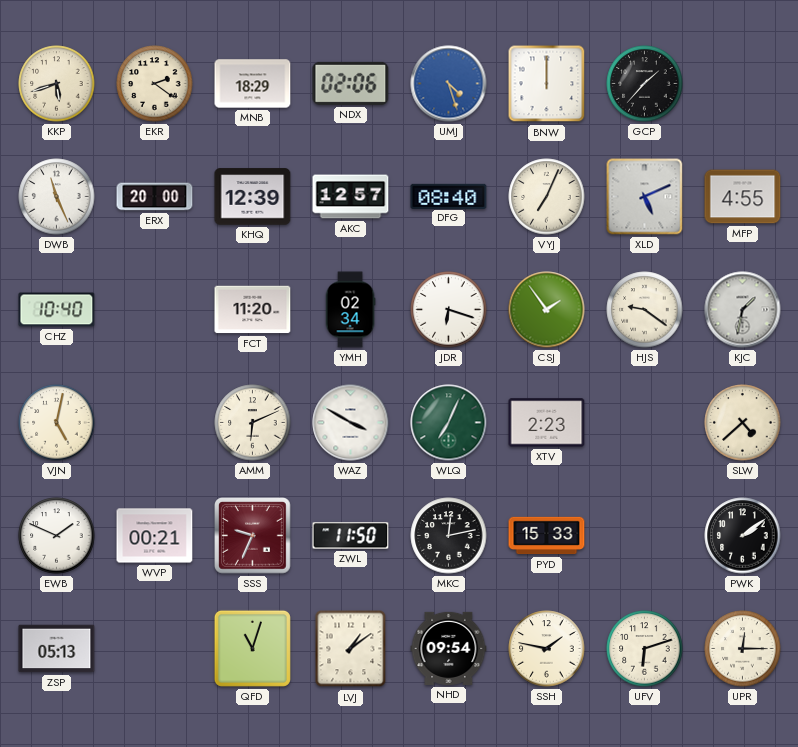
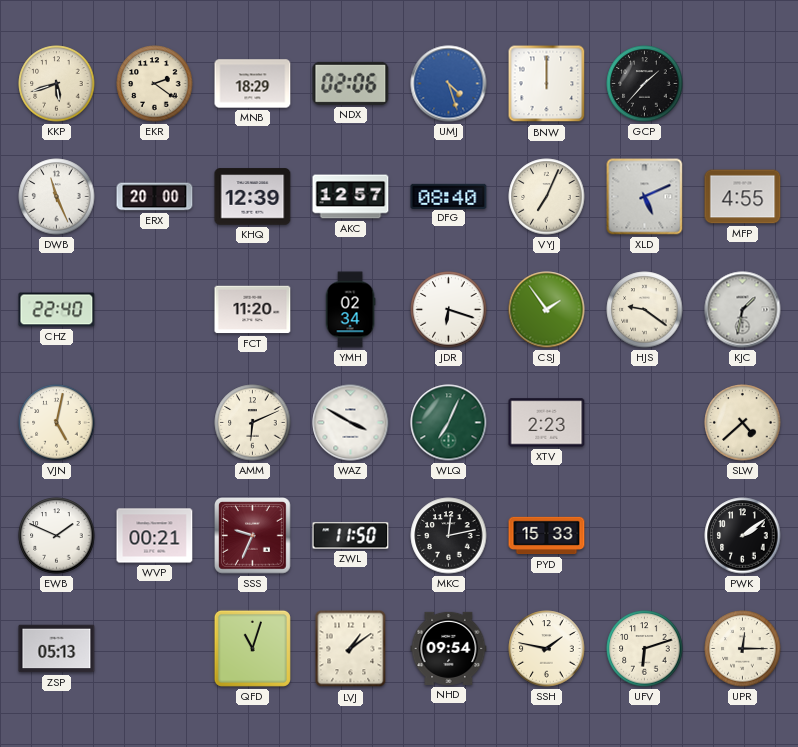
CHZ: 10:40 -> 22:40
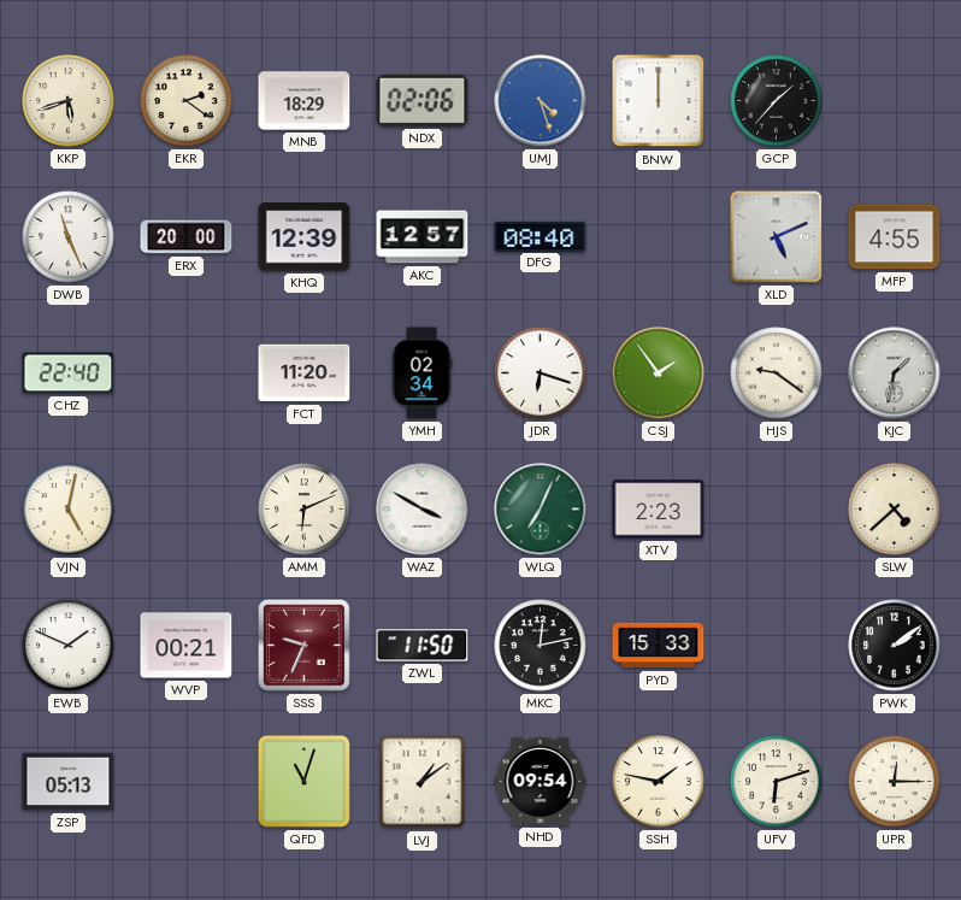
VYJ: 7:04 -> none
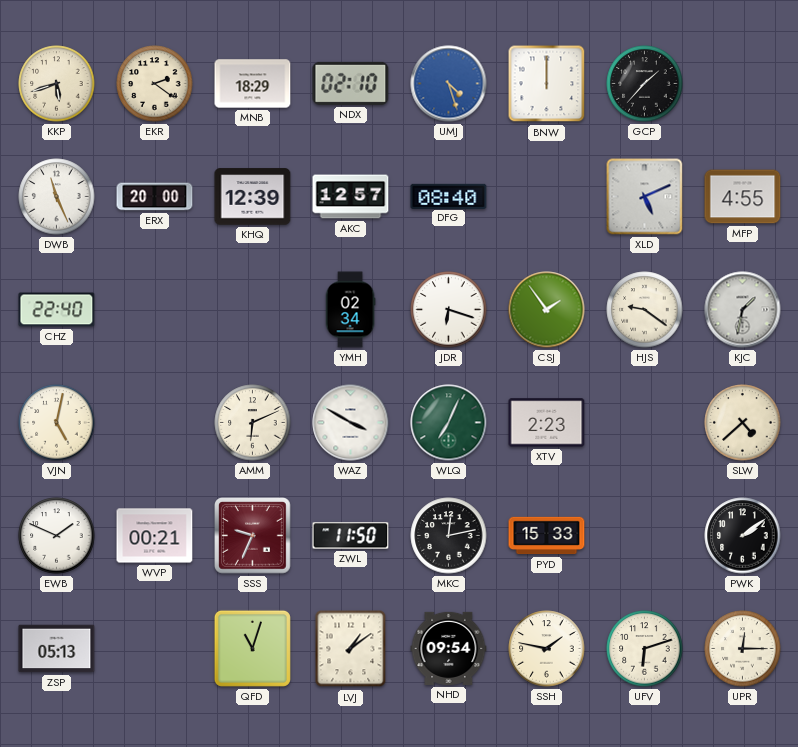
NDX: 02:06 -> 02:10
FCT: 11:20 -> none
